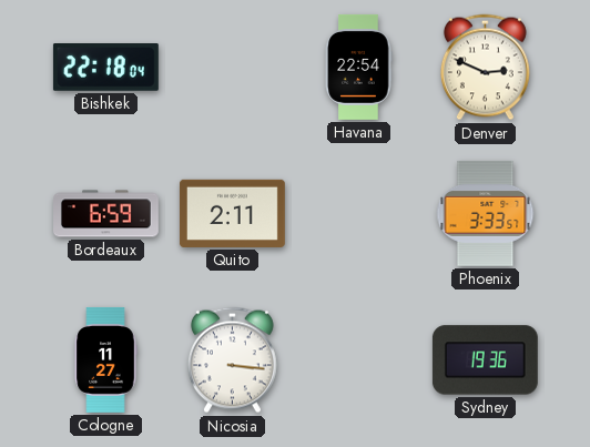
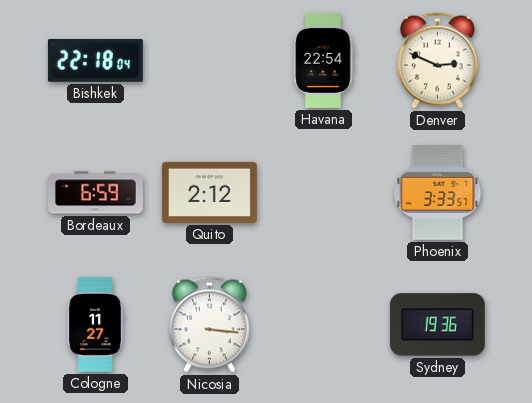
Quito: 2:11 -> 2:12
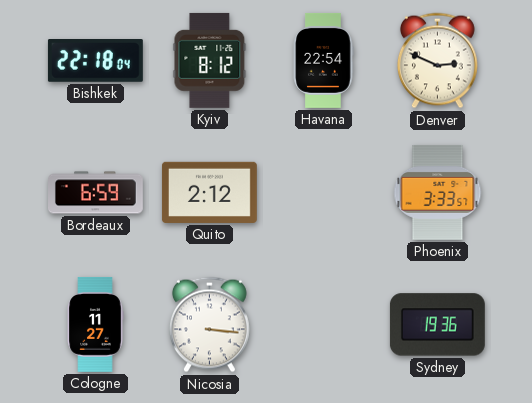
Kyiv: none -> 8:12
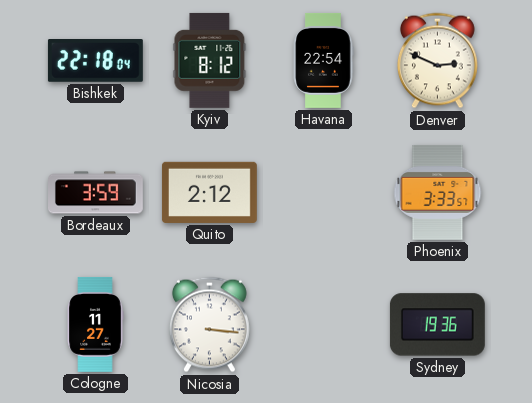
Bordeaux: 6:59 -> 3:59
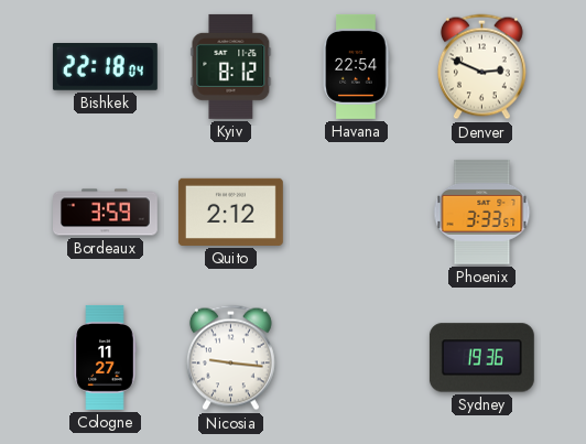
Nicosia: 3:16 -> 9:16
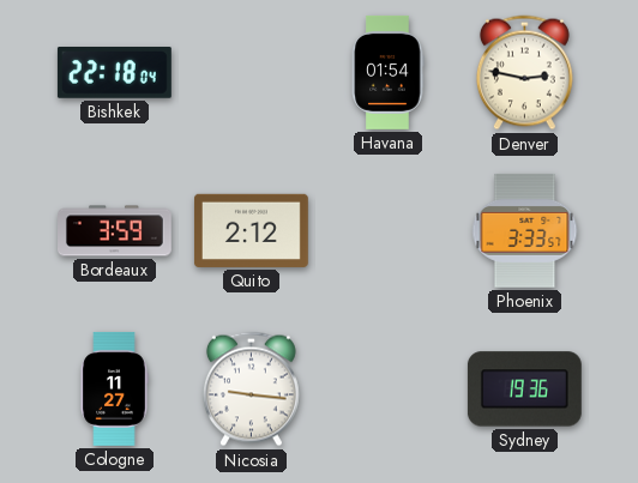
Kyiv: 8:12 -> none
Havana: 22:54 -> 01:54
Denver: 2:49 -> 2:47
